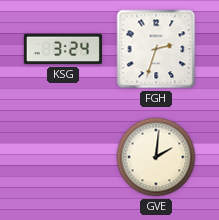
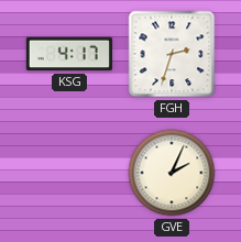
KSG: 3:24 -> 4:17
GVE: 2:01 -> 2:04
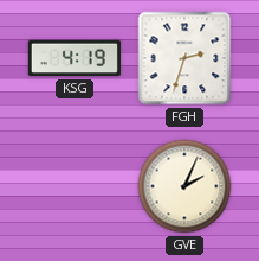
KSG: 4:17 -> 4:19
